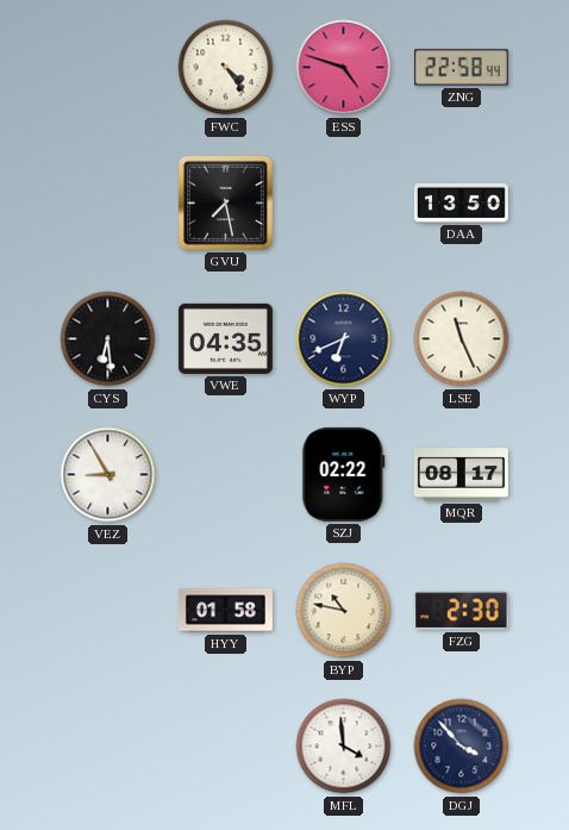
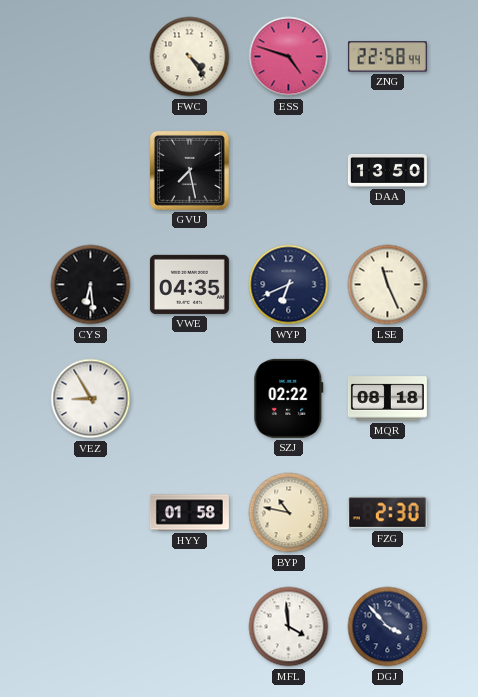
MQR: 08:17 -> 08:18
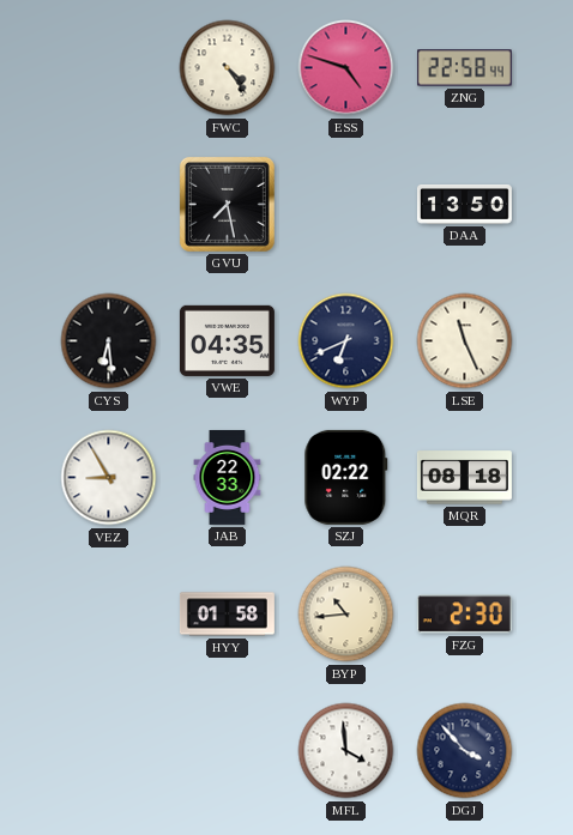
JAB: none -> 22:33
BYP: 10:47 -> 10:44
